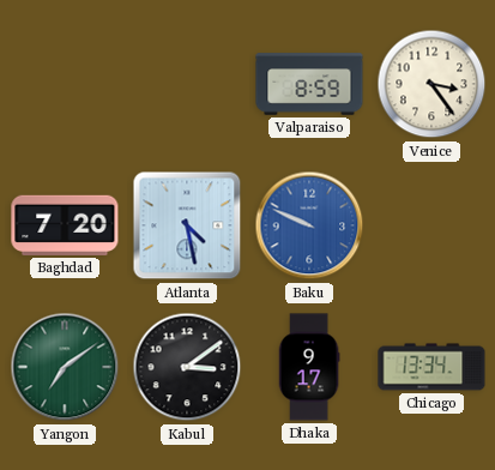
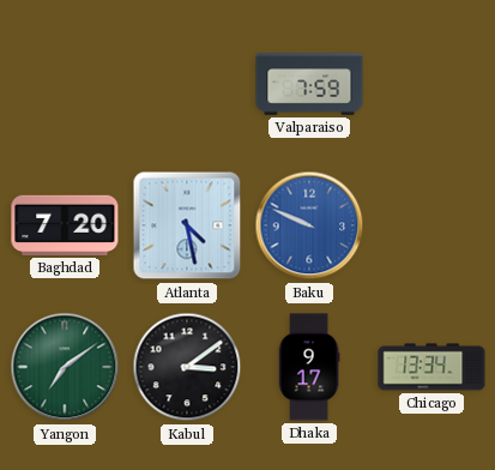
Valparaiso: 8:59 -> 7:59
Venice: 3:24 -> none
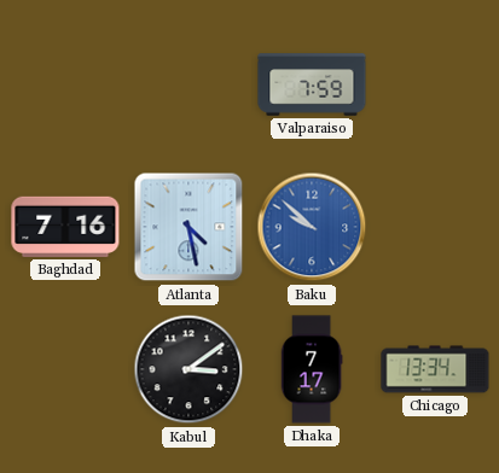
Baghdad: 7:20 -> 7:16
Baku: 9:49 -> 9:52
Yangon: 7:09 -> none
Dhaka: 9:17 -> 7:17
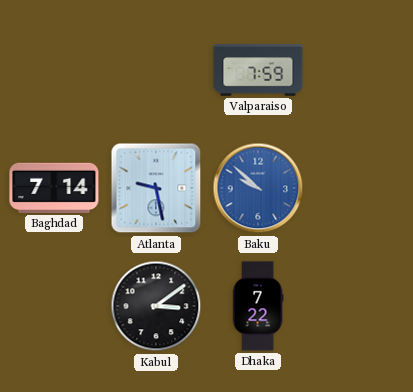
Baghdad: 7:16 -> 7:14
Atlanta: 4:28 -> 9:28
Dhaka: 7:17 -> 7:22
Chicago: 13:34 -> none
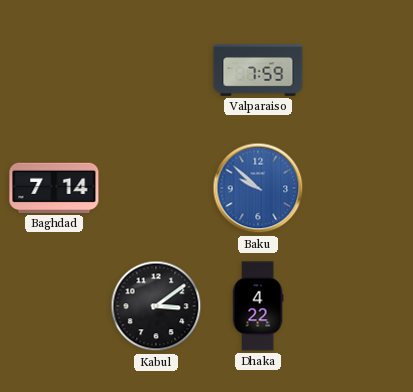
Atlanta: 9:28 -> none
Dhaka: 7:22 -> 4:22
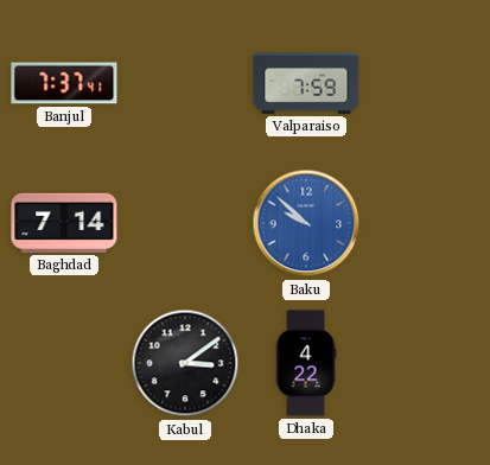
Banjul: none -> 7:37
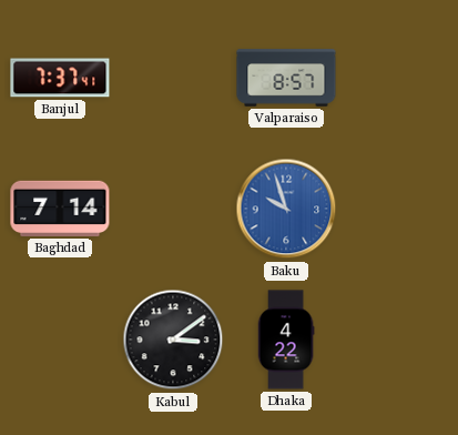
Valparaiso: 7:59 -> 8:57
Baku: 9:52 -> 9:57
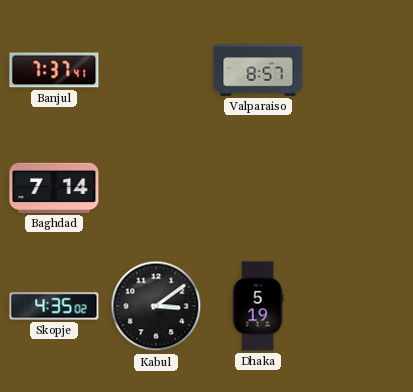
Baku: 9:57 -> none
Skopje: none -> 4:35
Dhaka: 4:22 -> 5:19
